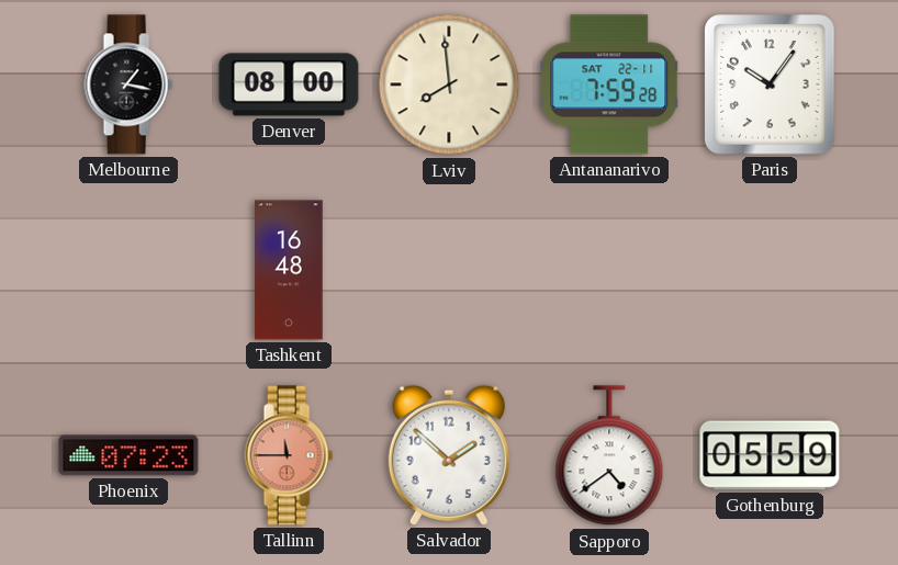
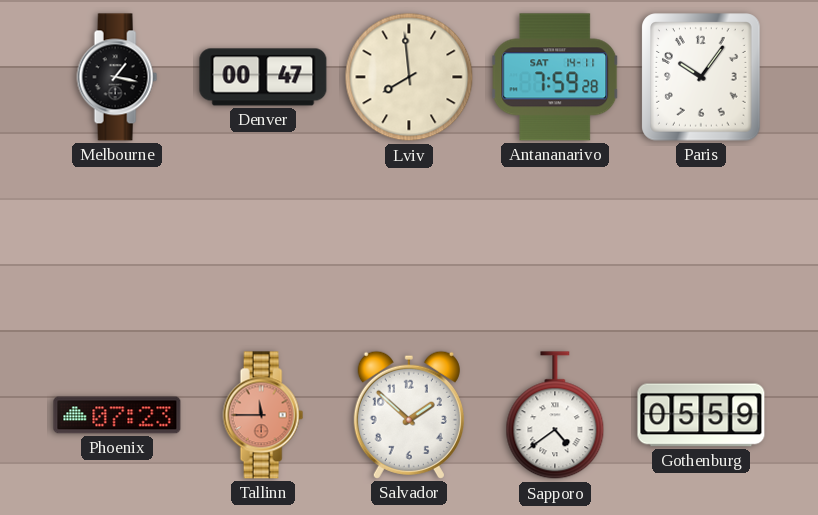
Denver: 08:00 -> 00:47
Antananarivo date: SAT 22-11 -> SAT 14-11
Tashkent: 16:48 -> none
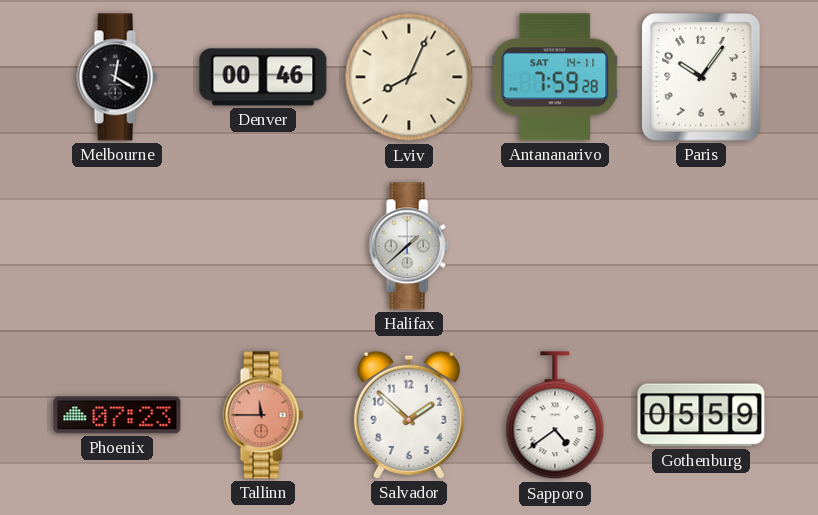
Melbourne: 1:17 -> 12:20
Denver: 00:47 -> 00:46
Lviv: 7:59 -> 8:04
Halifax: none -> 1:38
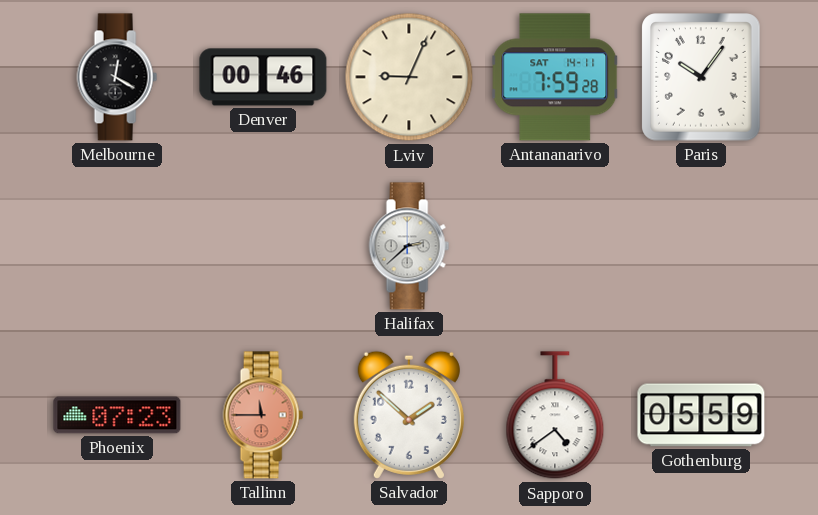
Lviv: 8:04 -> 9:04
Halifax: 1:38 -> 2:38
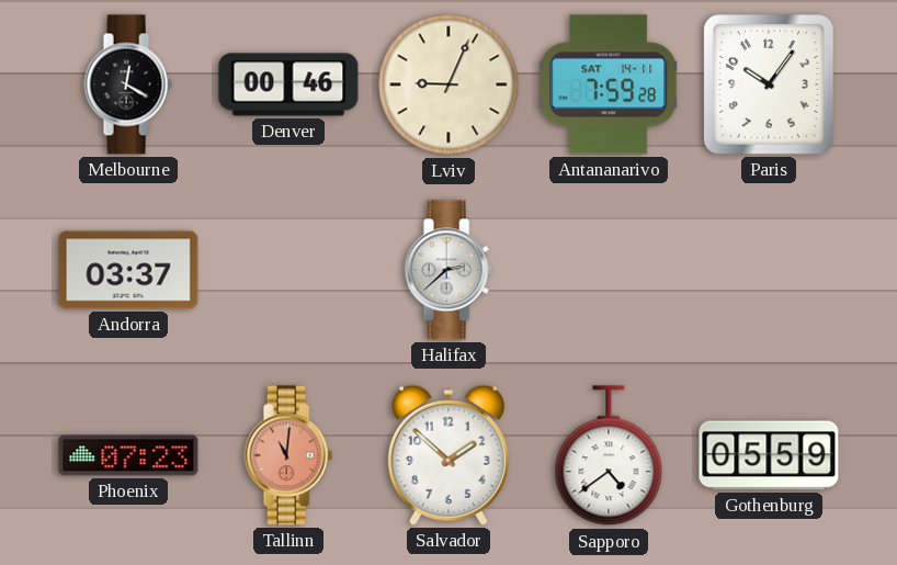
Andorra: none -> 03:37
Tallinn: 11:45 -> 11:01
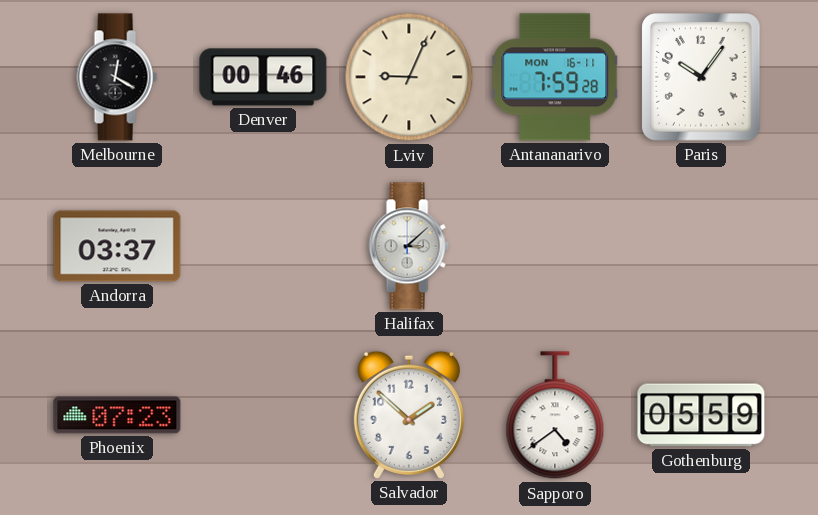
Antananarivo date: SAT 14-11 -> MON 16-11
Halifax: 2:38 -> 3:08
Tallinn: 11:01 -> none
